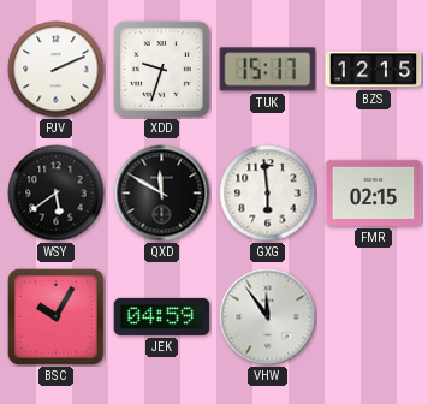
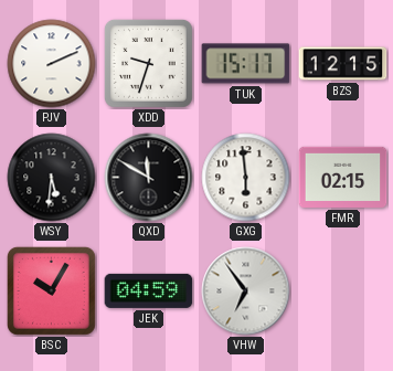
WSY: 5:39 -> 5:31
VHW: 11:54 -> 6:54
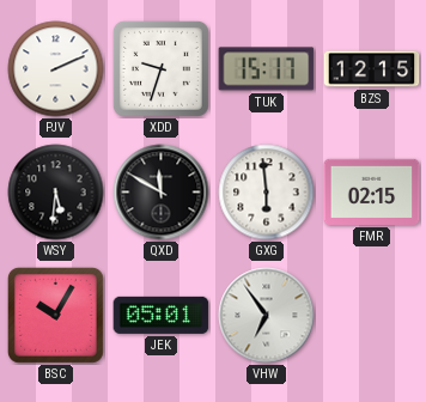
JEK: 04:59 -> 05:01
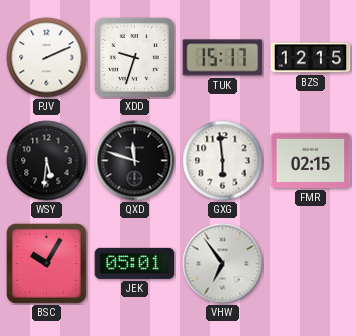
QXD: 11:50 -> 11:48
